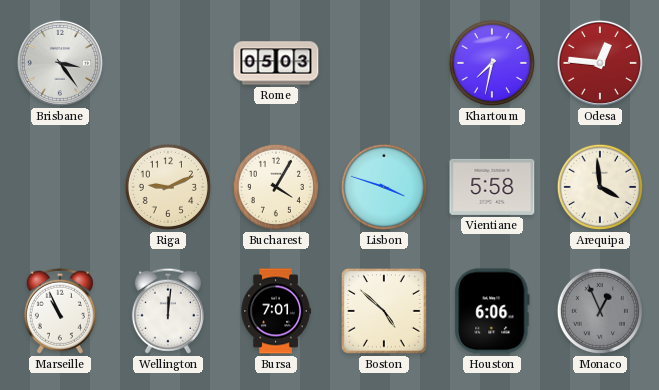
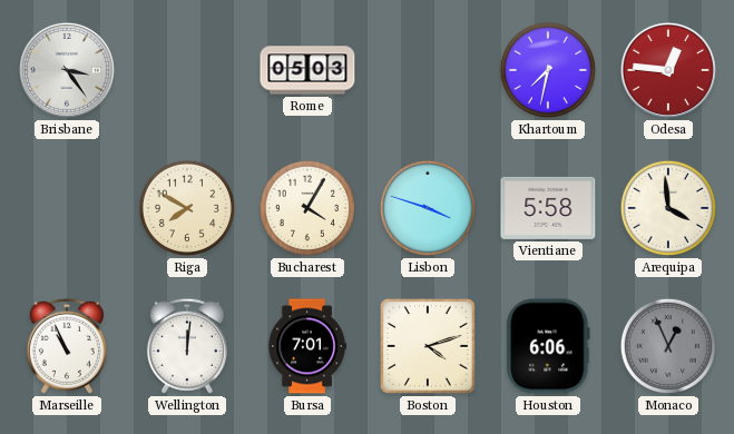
Riga: 9:11 -> 7:50
Boston: 4:52 -> 4:12
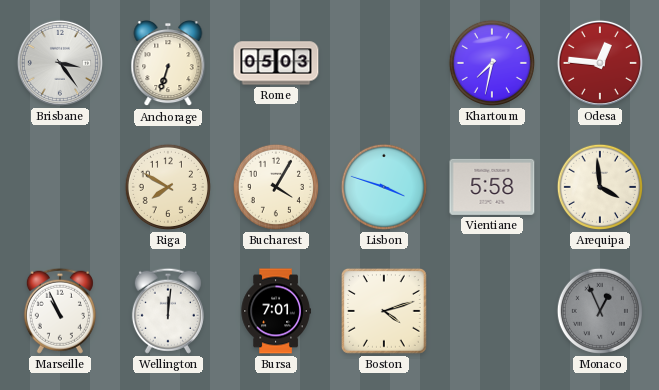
Anchorage: none -> 6:33
Houston: 6:06 -> none
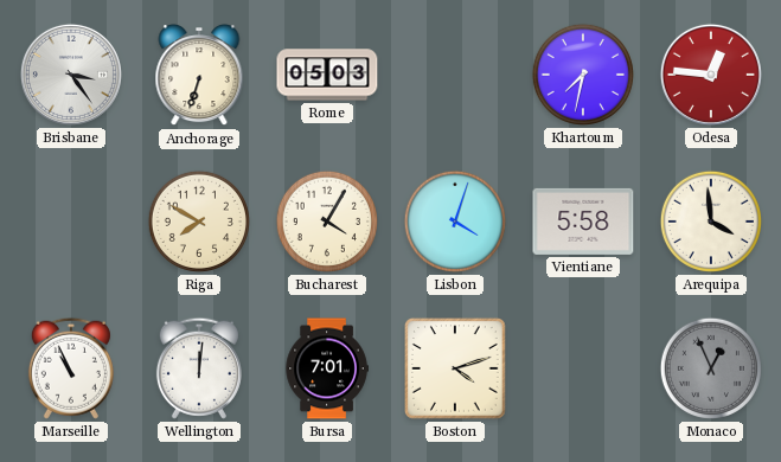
Lisbon: 3:48 -> 4:03
